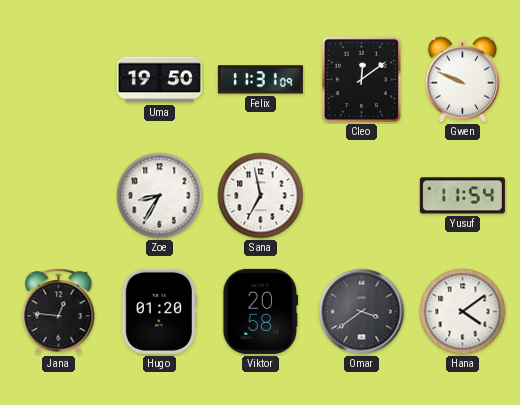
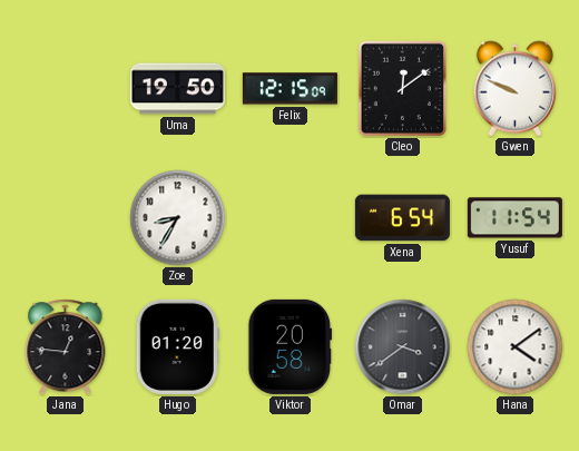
Felix: 11:31 -> 12:15
Sana: 6:58 -> none
Xena: none -> 6:54
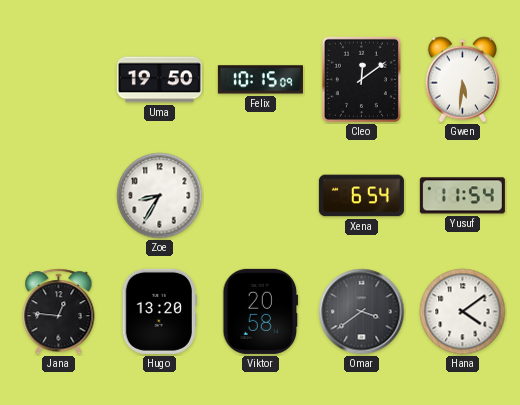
Felix: 12:15 -> 10:15
Gwen: 9:49 -> 5:31
Hugo: 01:20 -> 13:20
